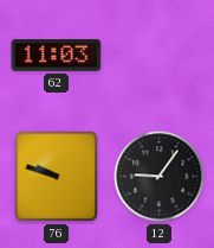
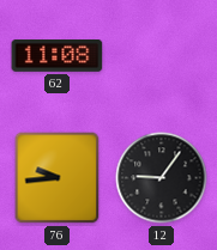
62: 11:03 -> 11:08
76: 9:48 -> 9:44
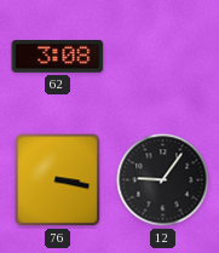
62: 11:08 -> 3:08
76: 9:44 -> 3:17
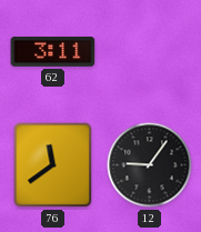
62: 3:08 -> 3:11
76: 3:17 -> 11:39
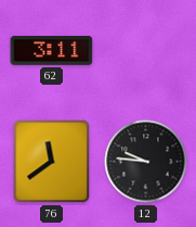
12: 9:06 -> 9:46
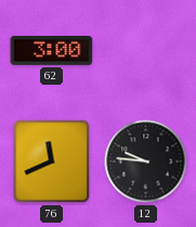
62: 3:11 -> 3:00
76: 11:39 -> 11:41
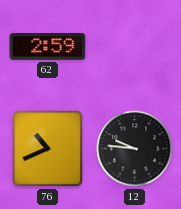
62: 3:00 -> 2:59
76: 11:41 -> 10:41
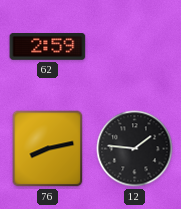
76: 10:41 -> 8:13
12: 9:46 -> 1:46
